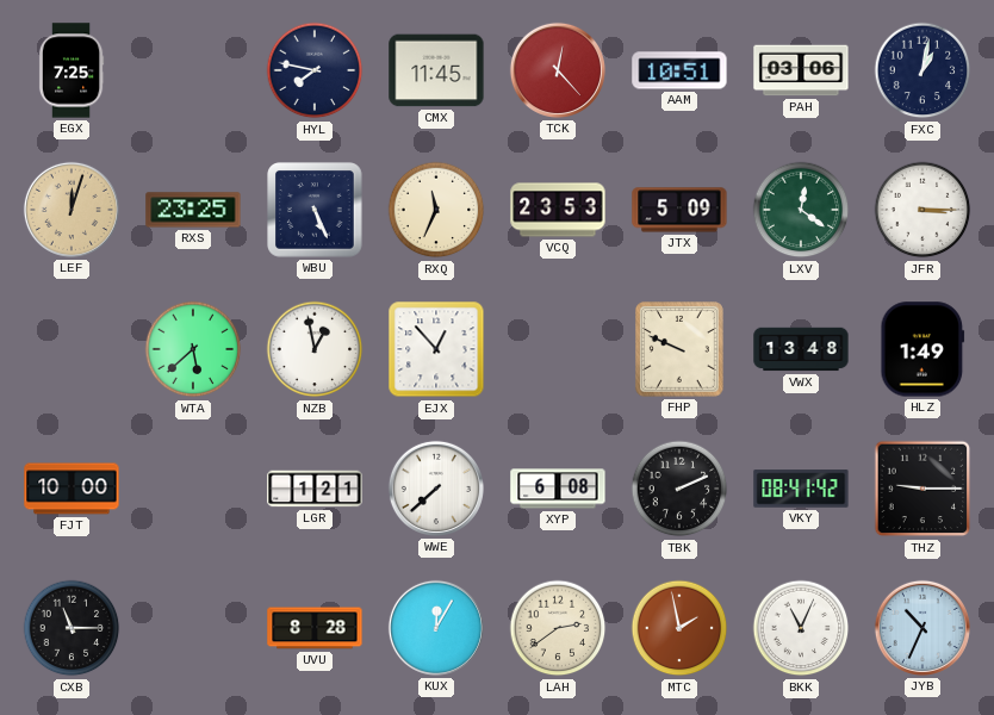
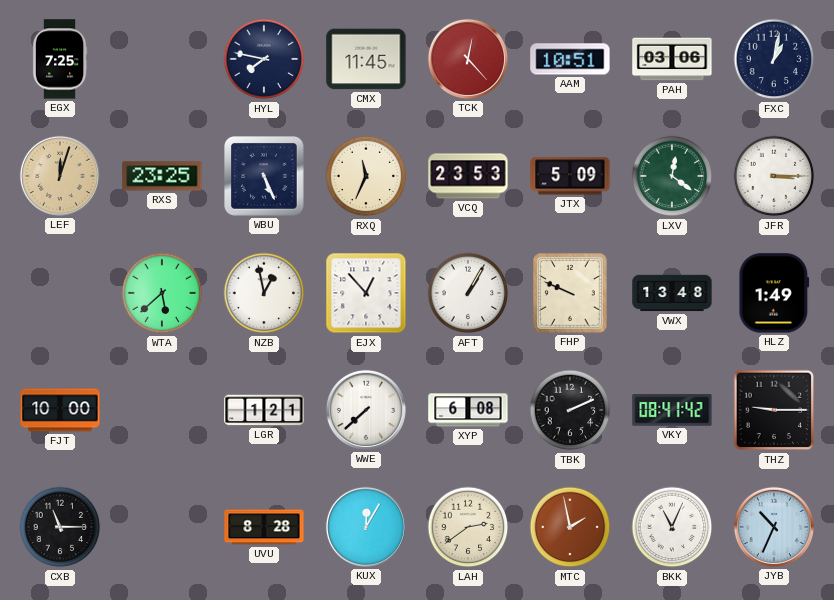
AFT: none -> 1:05
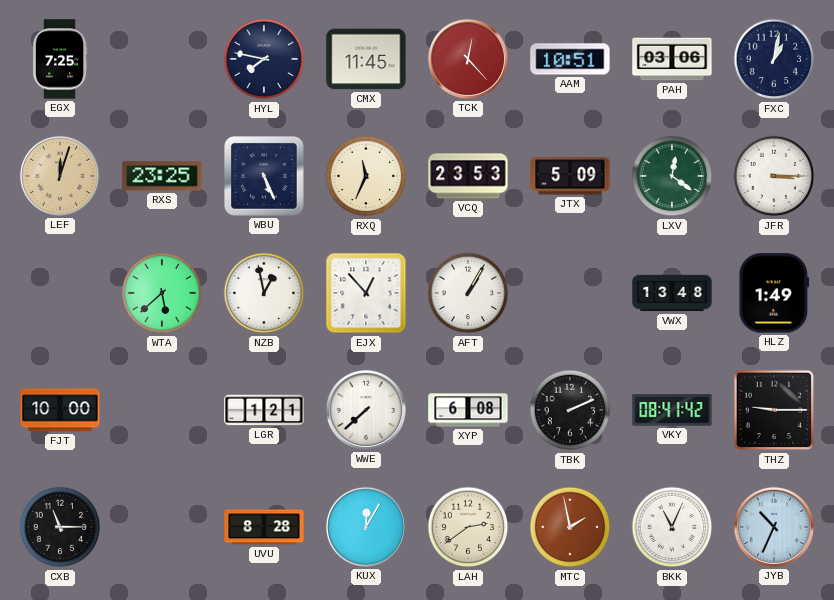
FHP: 9:49 -> none
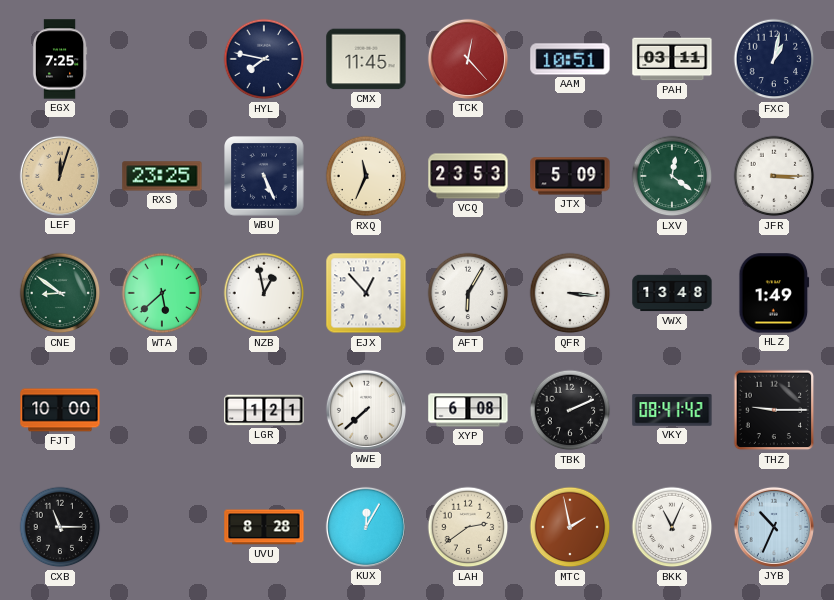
PAH: 03:06 -> 03:11
CNE: none -> 8:51
AFT: 1:05 -> 6:05
QFR: none -> 3:16
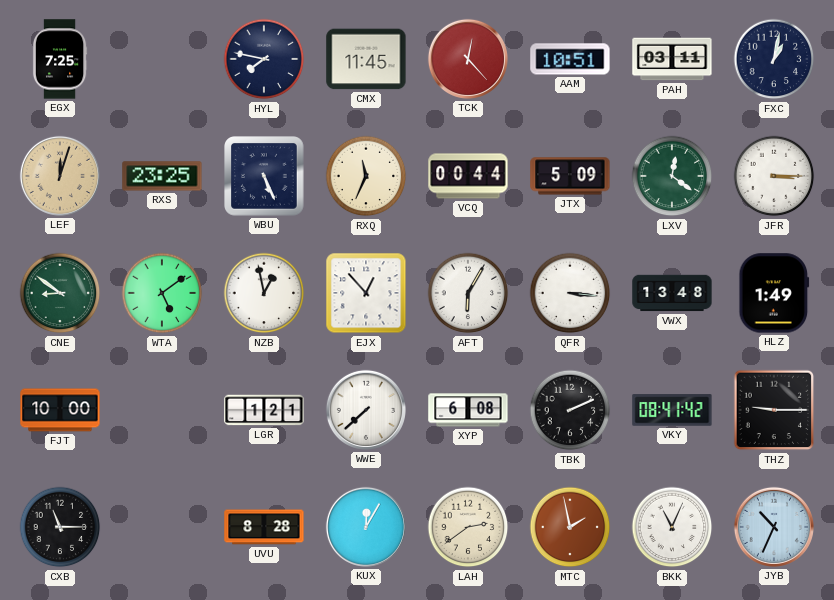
VCQ: 23:53 -> 00:44
WTA: 5:38 -> 5:09
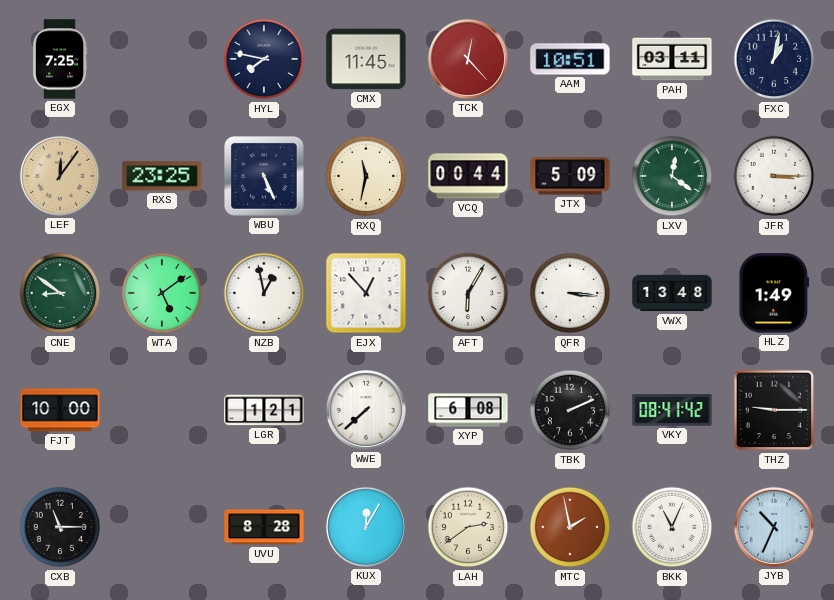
LEF: 12:03 -> 12:06
RXQ: 11:34 -> 11:32
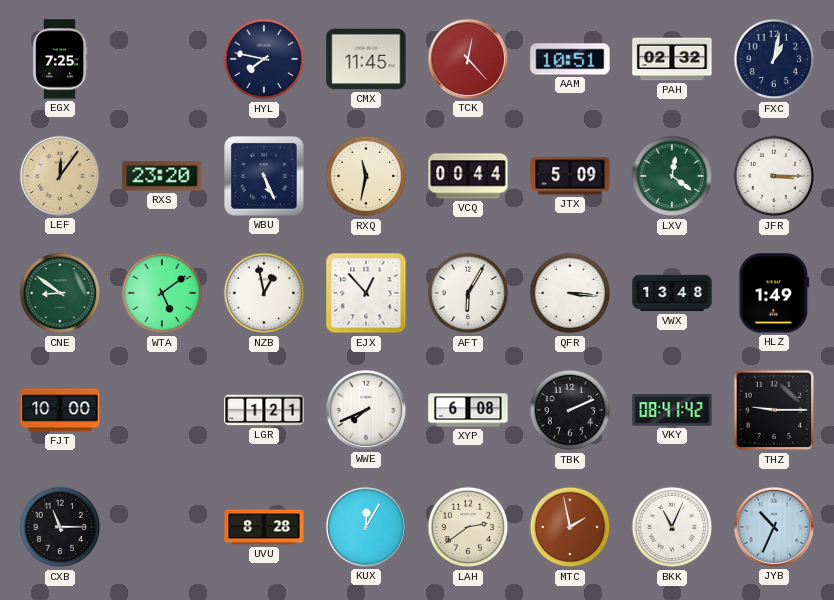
PAH: 03:11 -> 02:32
RXS: 23:25 -> 23:20
WWE: 7:38 -> 7:41
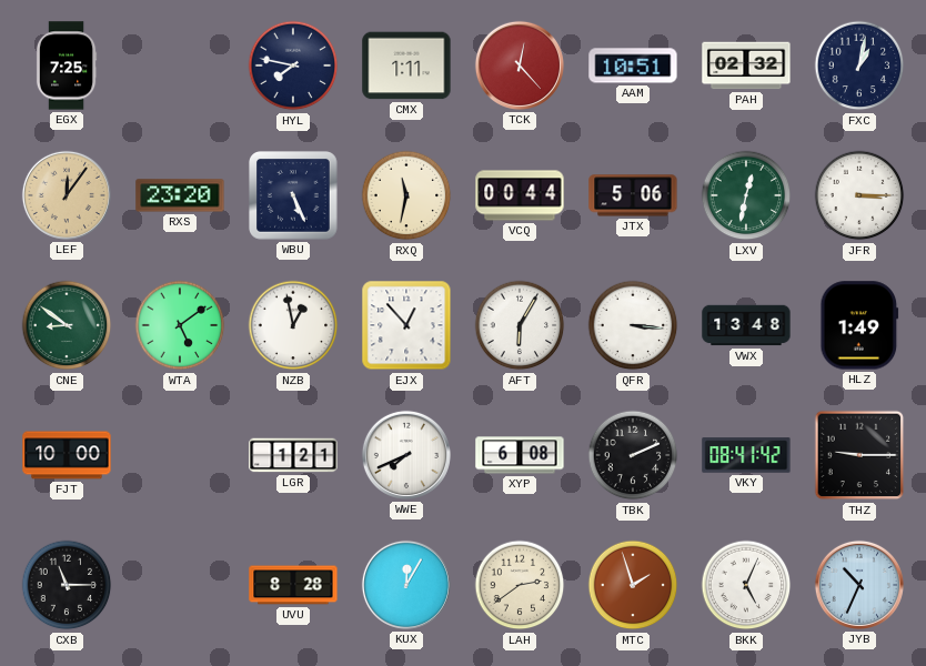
CMX: 11:45 -> 1:11
JTX: 5:09 -> 5:06
LXV: 12:21 -> 12:32
MTC: 1:58 -> 1:57
BKK: 11:04 -> 5:04
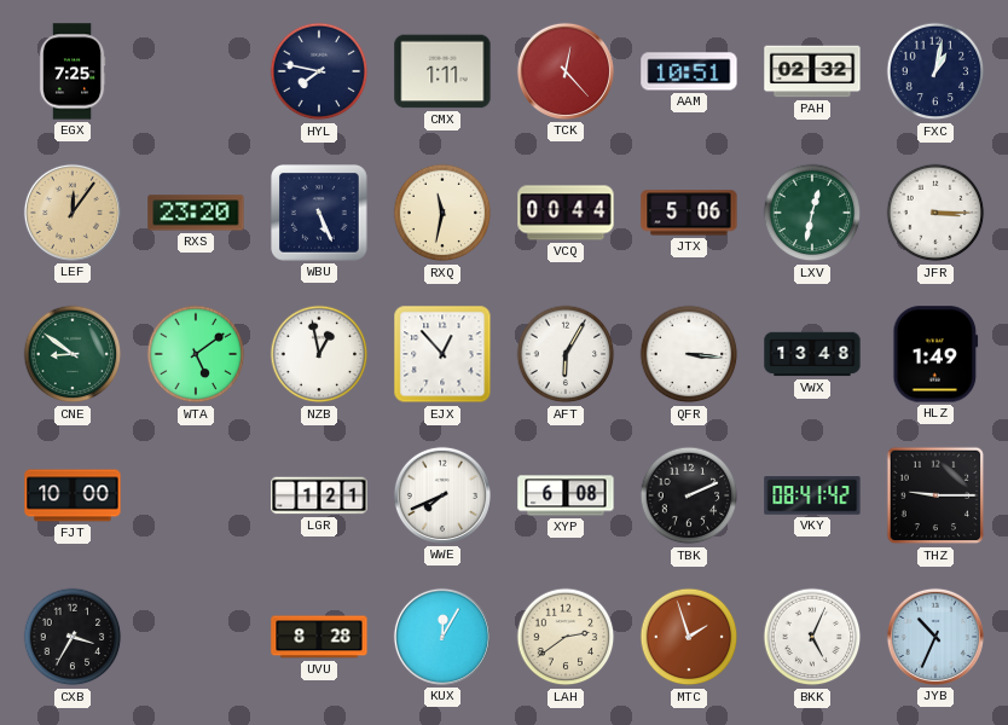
CXB: 11:15 -> 3:35
